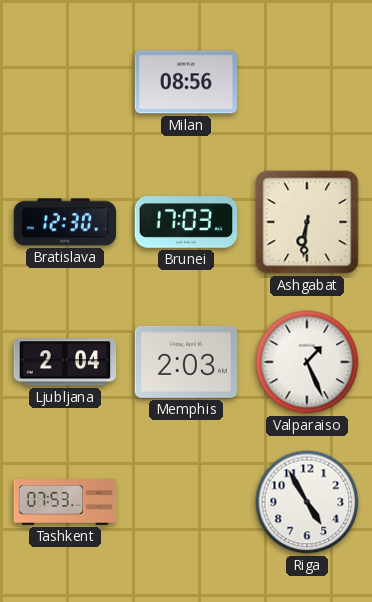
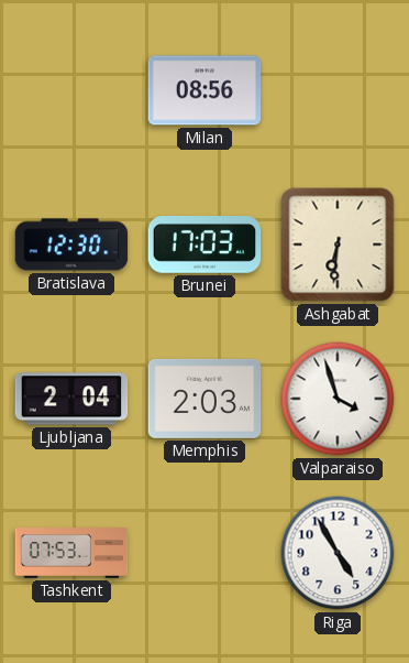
Valparaiso: 1:26 -> 3:57
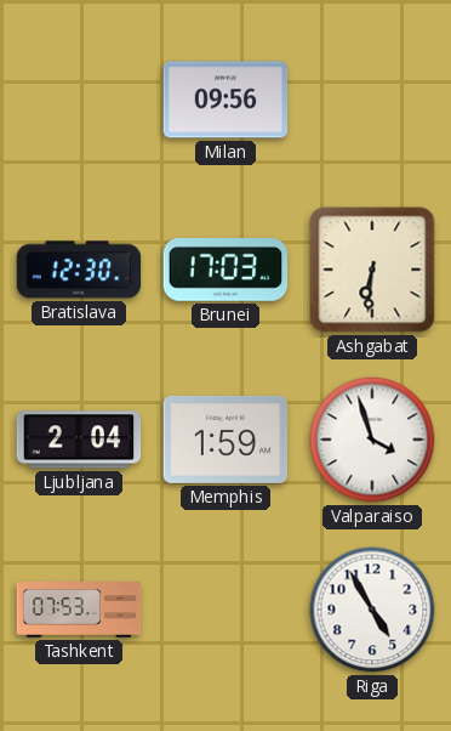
Milan: 08:56 -> 09:56
Memphis: 2:03 -> 1:59
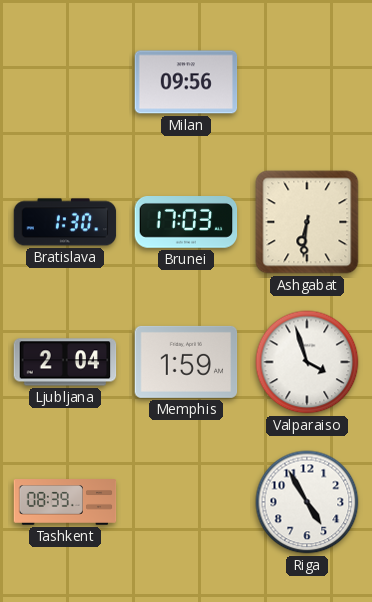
Bratislava: 12:30 -> 1:30
Tashkent: 07:53 -> 08:39
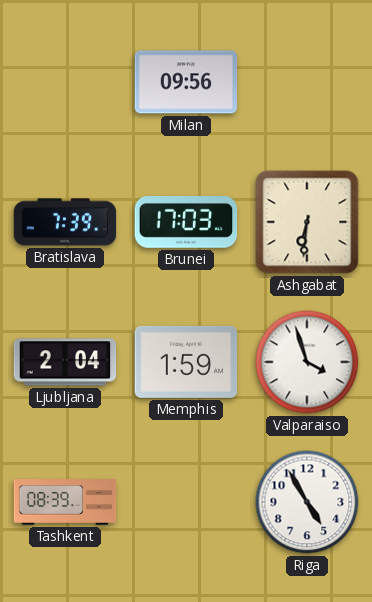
Bratislava: 1:30 -> 7:39
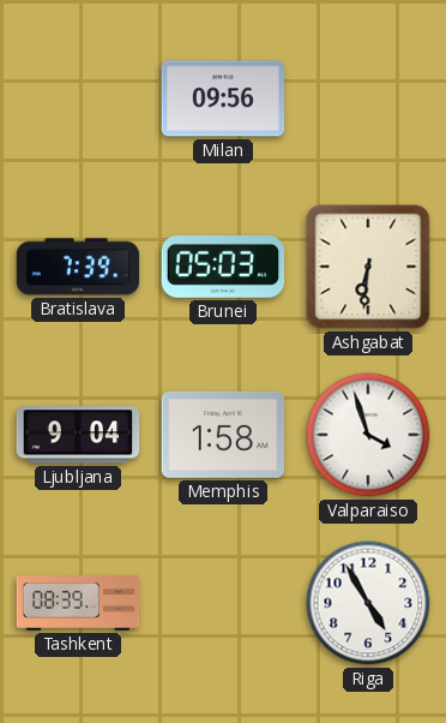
Brunei: 17:03 -> 05:03
Ljubljana: 2:04 -> 9:04
Memphis: 1:59 -> 1:58
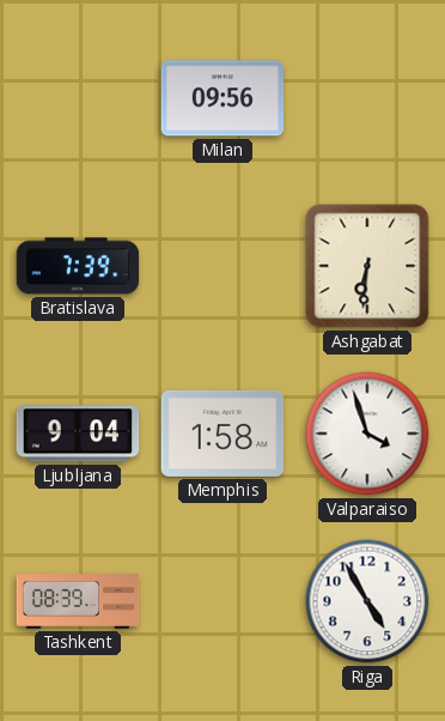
Brunei: 05:03 -> none
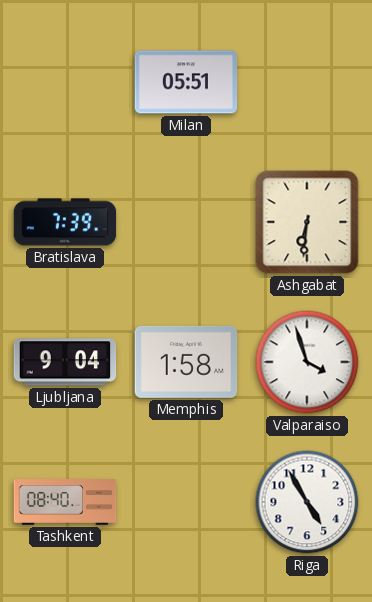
Milan: 09:56 -> 05:51
Tashkent: 08:39 -> 08:40
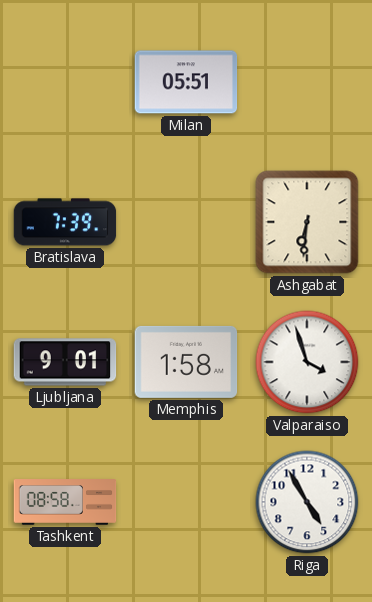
Ljubljana: 9:04 -> 9:01
Tashkent: 08:40 -> 08:58
